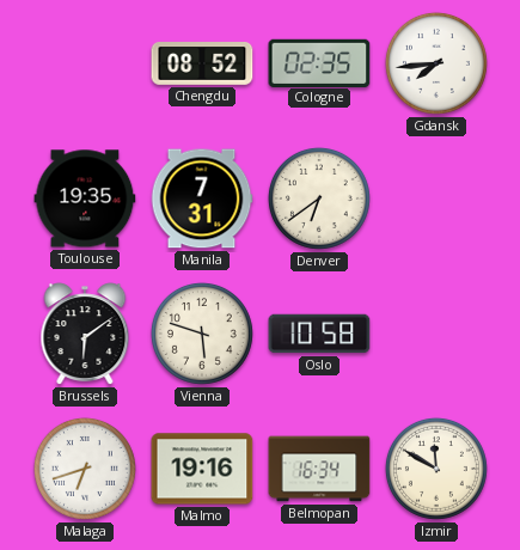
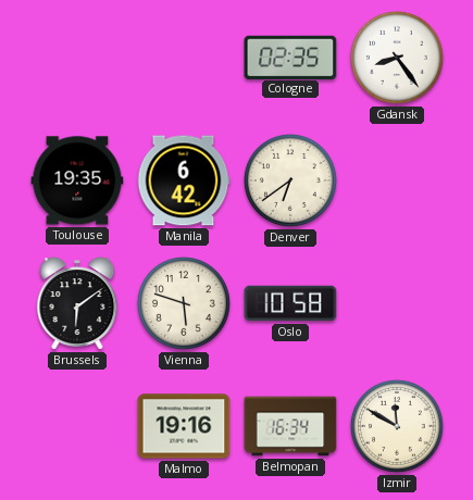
Chengdu: 08:52 -> none
Gdansk: 7:44 -> 8:24
Manila: 7:31 -> 6:42
Malaga: 6:42 -> none
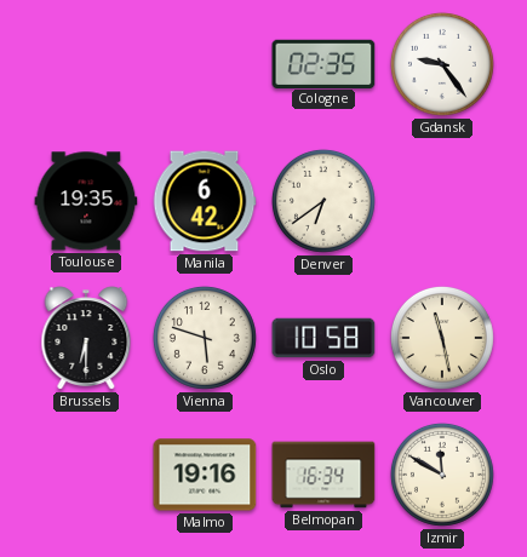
Gdansk: 8:24 -> 9:24
Brussels: 6:09 -> 6:30
Vancouver: none -> 11:28
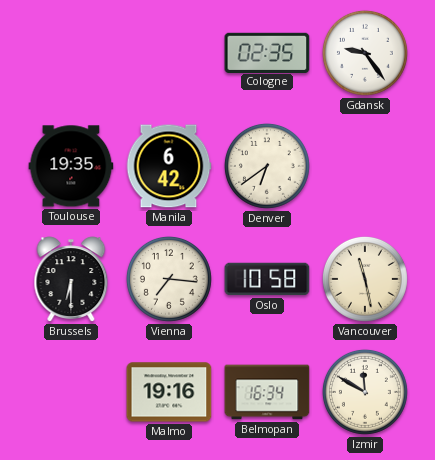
Vienna: 5:48 -> 7:16
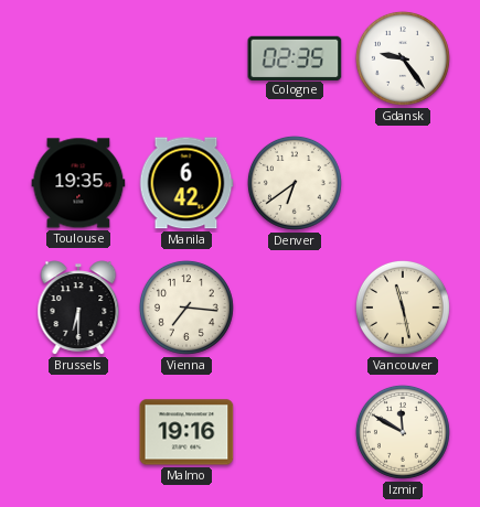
Oslo: 10:58 -> none
Belmopan: 16:34 -> none
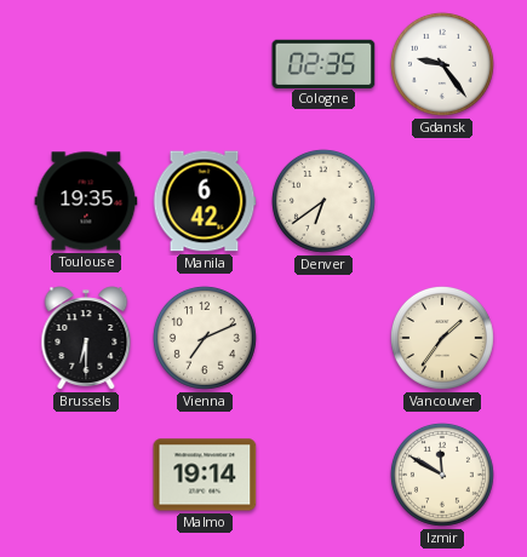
Vienna: 7:16 -> 7:11
Vancouver: 11:28 -> 1:36
Malmo: 19:16 -> 19:14
